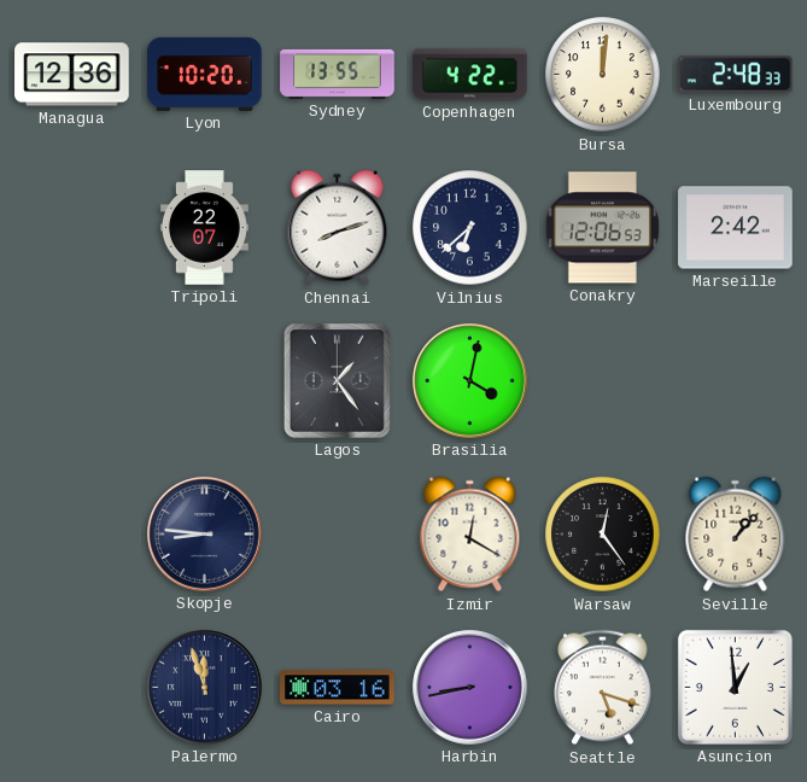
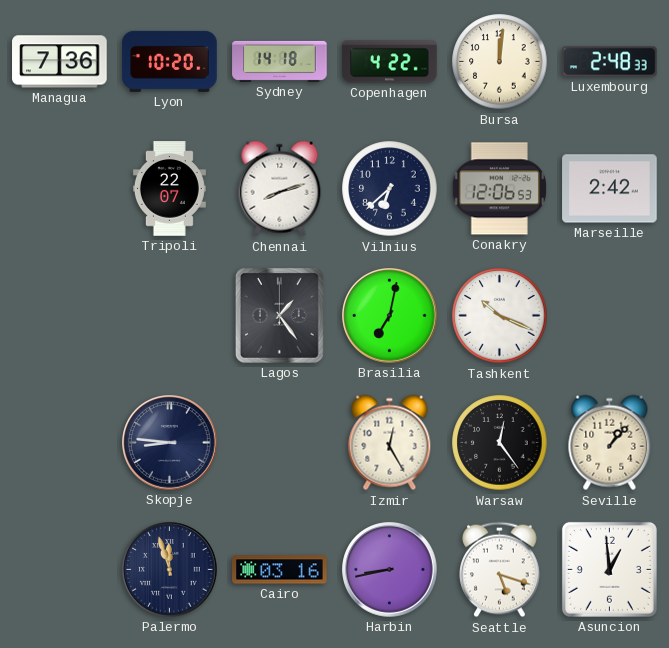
Managua: 12:36 -> 7:36
Sydney: 13:55 -> 14:18
Brasilia: 4:02 -> 7:02
Tashkent: none -> 10:19
Izmir: 12:20 -> 12:25
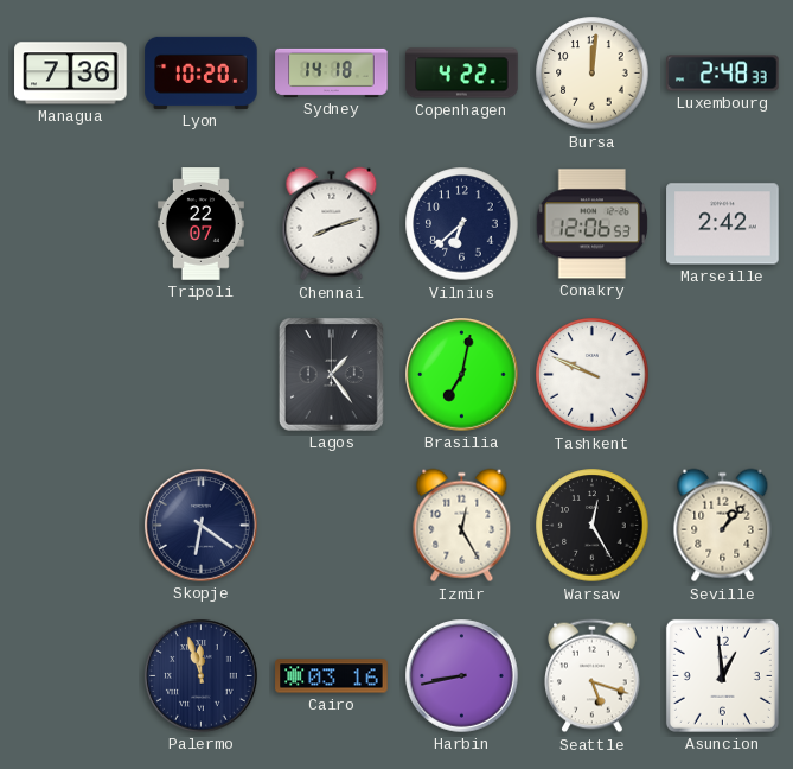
Tashkent: 10:19 -> 9:49
Skopje: 8:46 -> 6:21
Warsaw: 12:24 -> 12:25
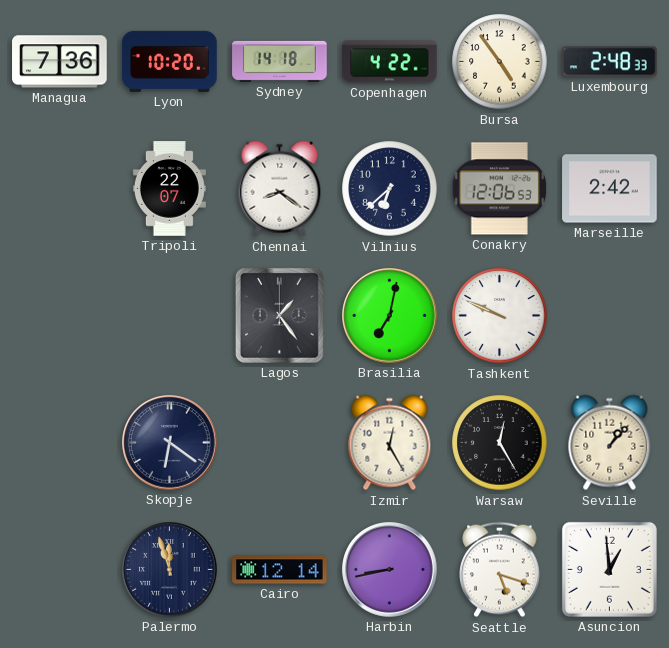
Bursa: 12:01 -> 4:54
Chennai: 8:12 -> 8:21
Cairo: 03:16 -> 12:14
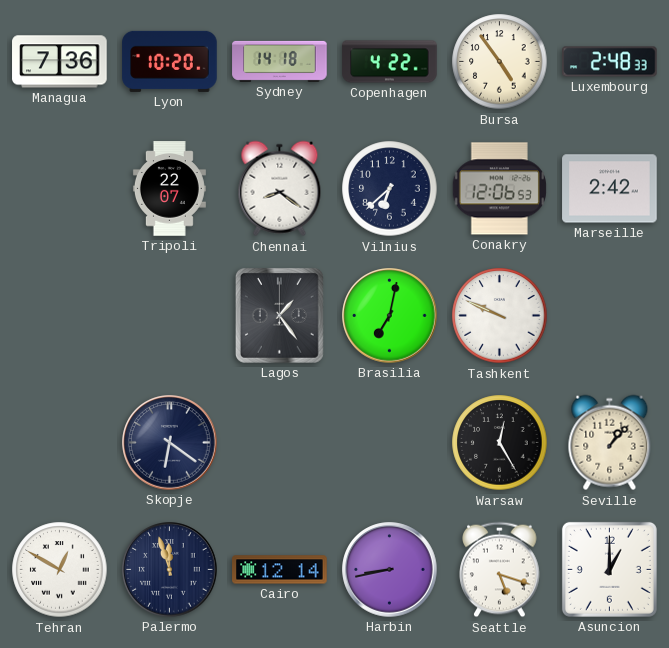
Izmir: 12:25 -> none
Tehran: none -> 12:50
Asuncion: 12:59 -> 1:00
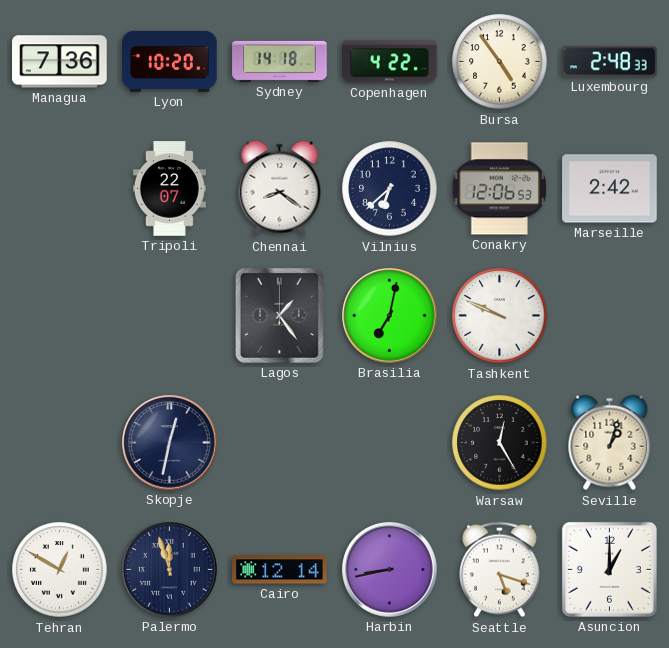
Skopje: 6:21 -> 12:32
Seville: 1:07 -> 1:03
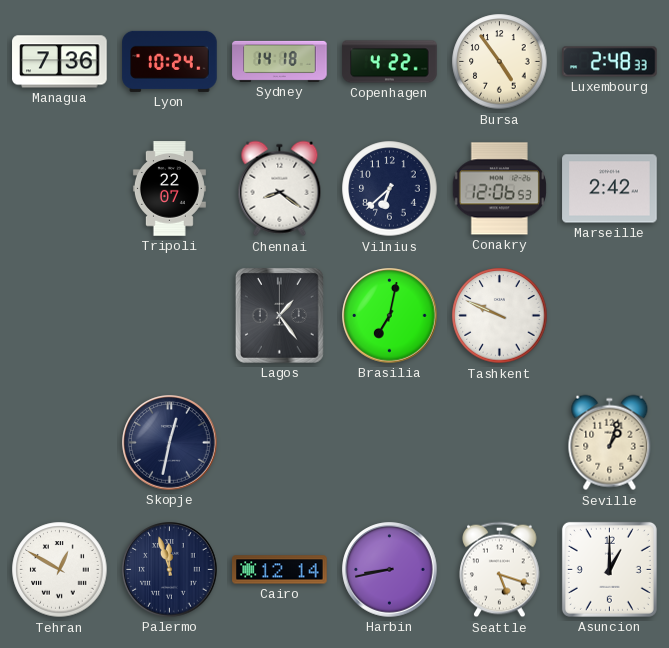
Lyon: 10:20 -> 10:24
Warsaw: 12:25 -> none
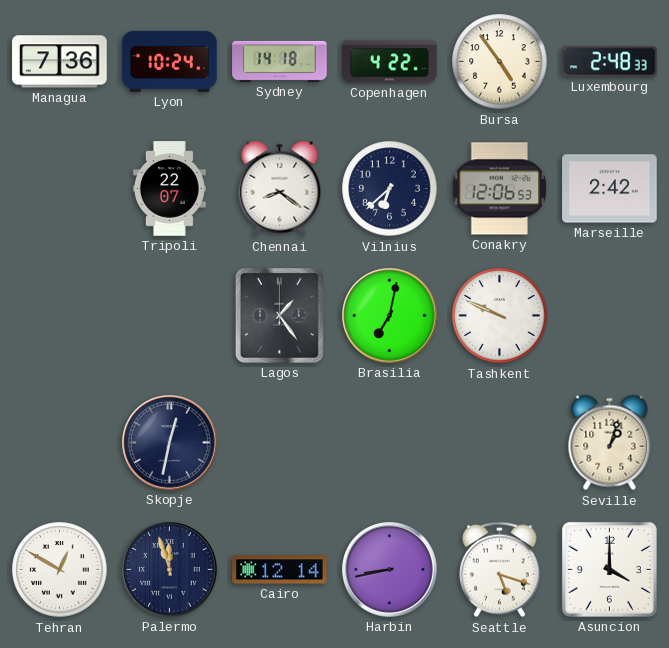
Asuncion: 1:00 -> 4:00
